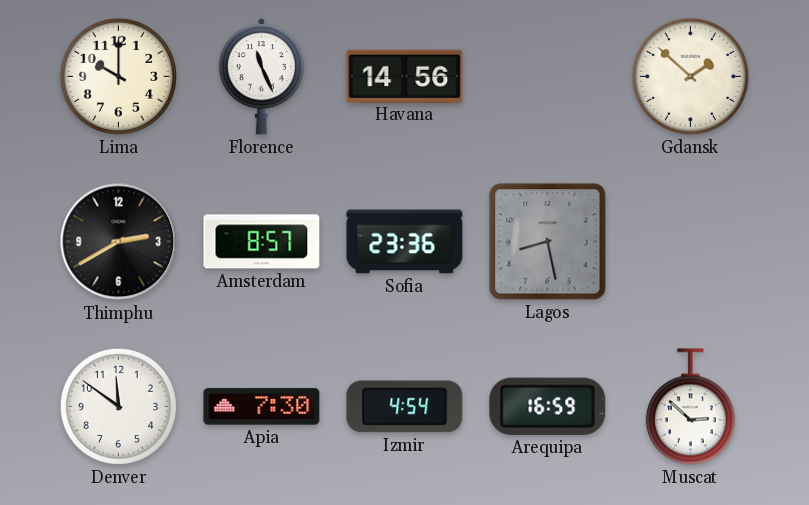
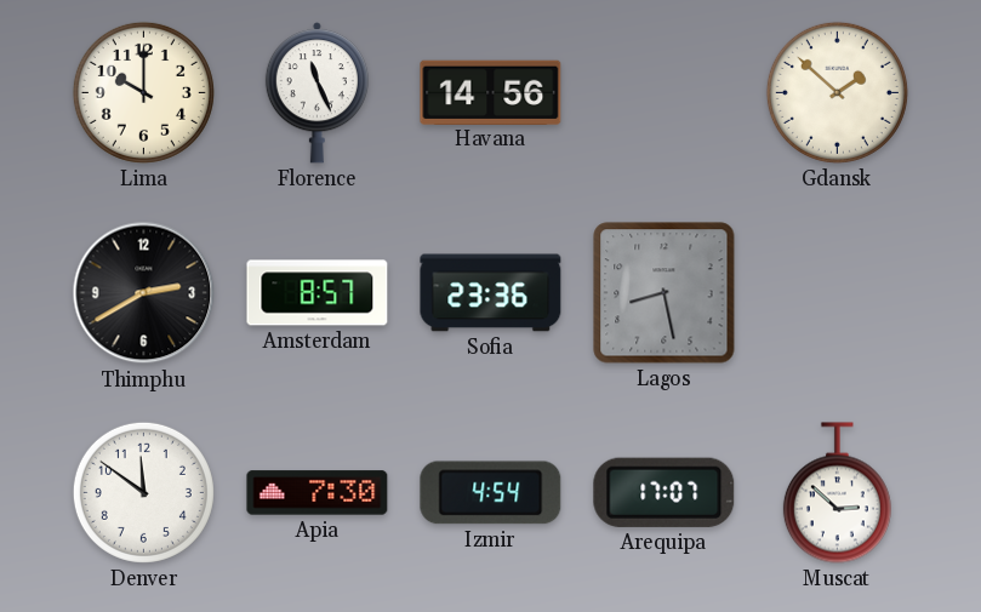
Arequipa: 16:59 -> 17:07
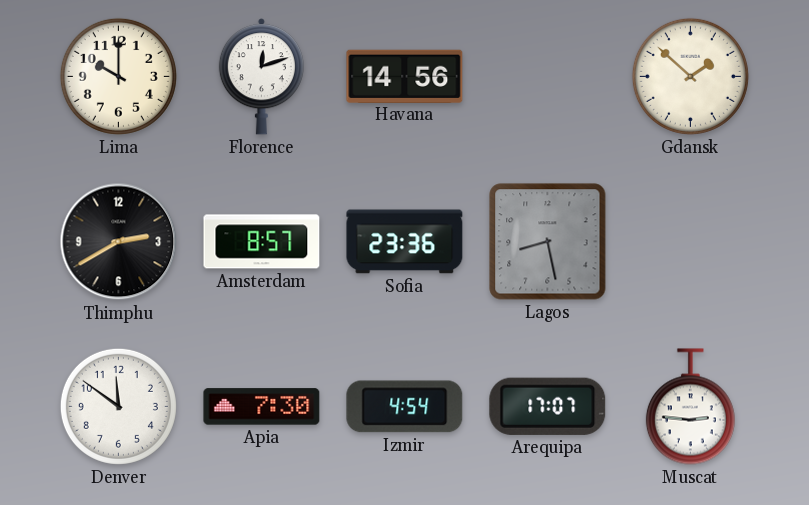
Florence: 11:26 -> 12:12
Muscat: 2:52 -> 2:46
